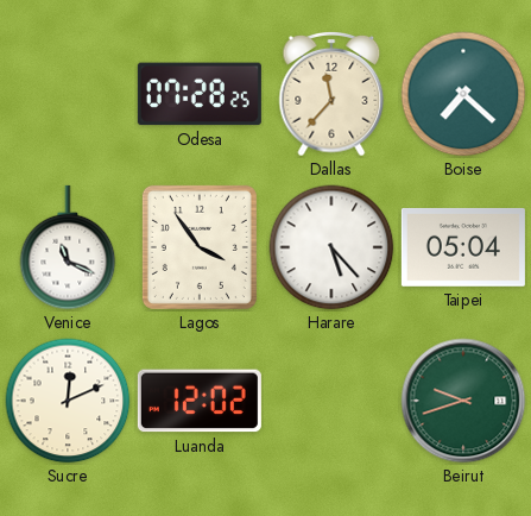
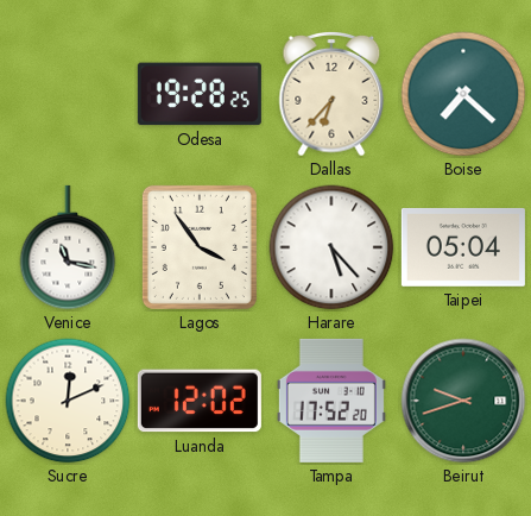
Odesa: 07:28 -> 19:28
Dallas: 11:37 -> 6:37
Venice: 11:19 -> 11:17
Tampa: none -> 17:52
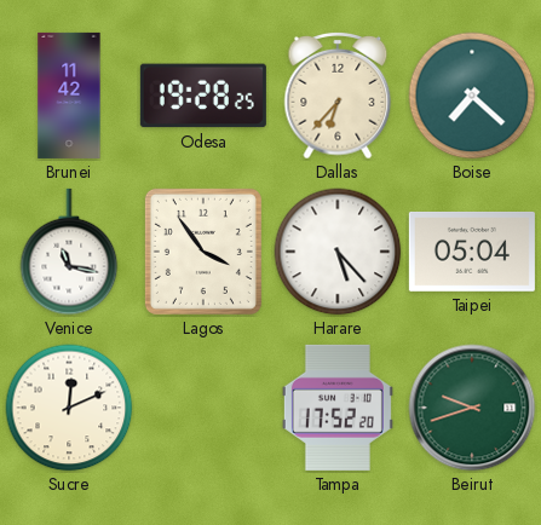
Brunei: none -> 11:42
Luanda: 12:02 -> none
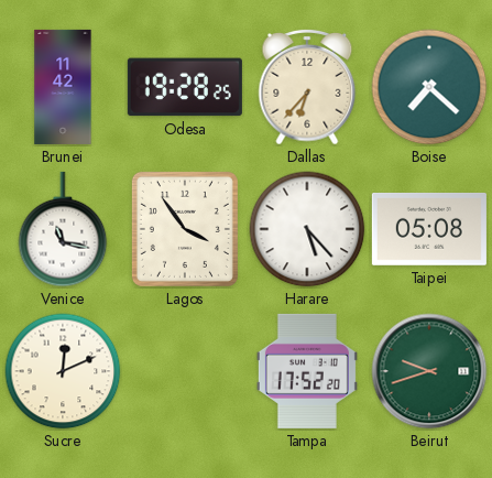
Taipei: 05:04 -> 05:08
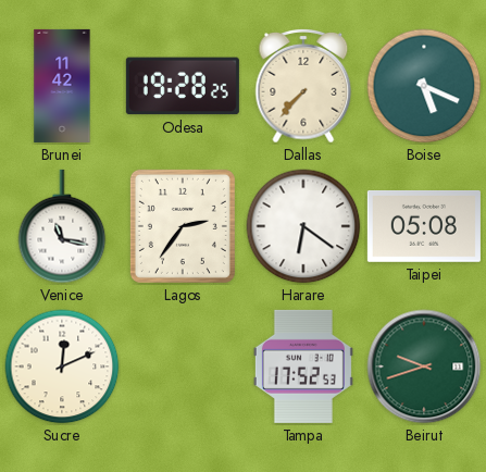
Dallas: 6:37 -> 7:37
Boise: 7:22 -> 5:19
Lagos: 3:54 -> 2:36
Harare: 5:23 -> 6:21
Tampa: 17:52:20 -> 17:52:53
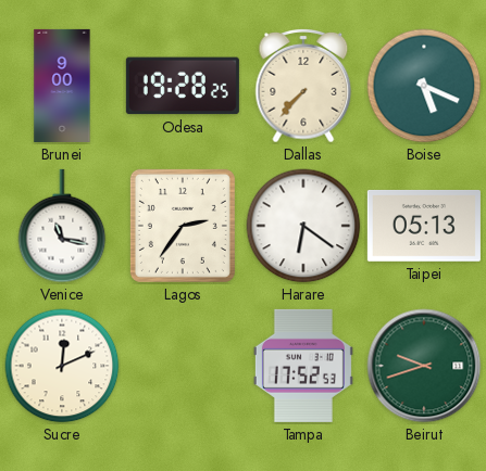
Brunei: 11:42 -> 9:00
Taipei: 05:08 -> 05:13
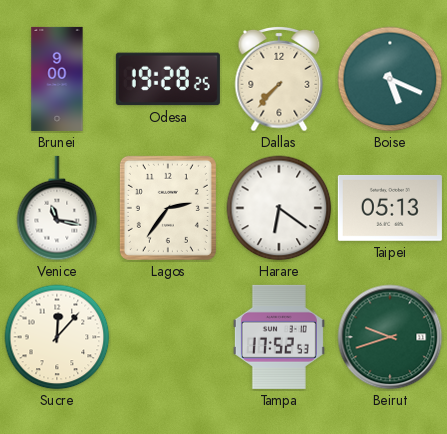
Sucre: 12:11 -> 12:07
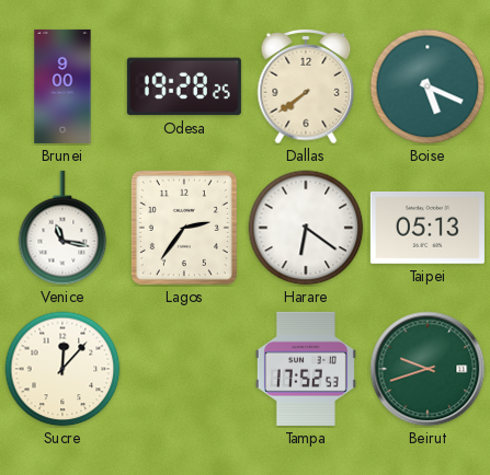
Dallas: 7:37 -> 7:39
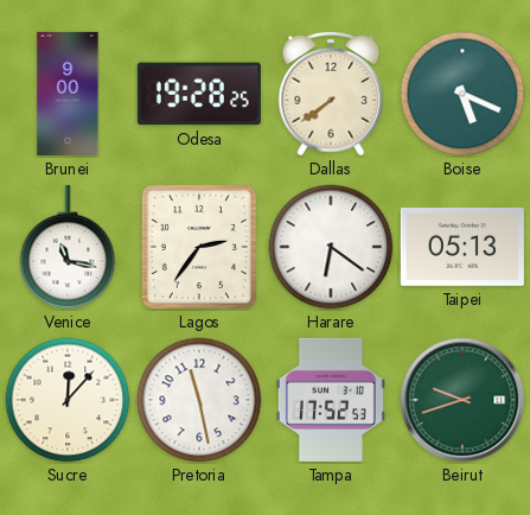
Pretoria: none -> 11:28
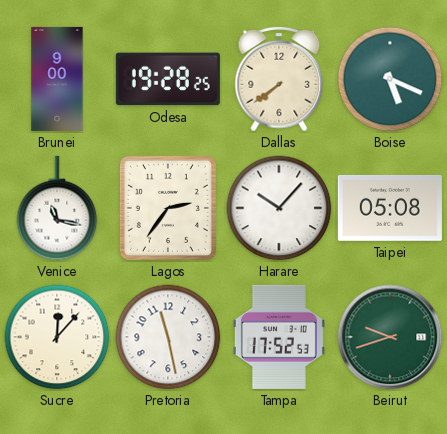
Harare: 6:21 -> 10:07
Taipei: 05:13 -> 05:08
